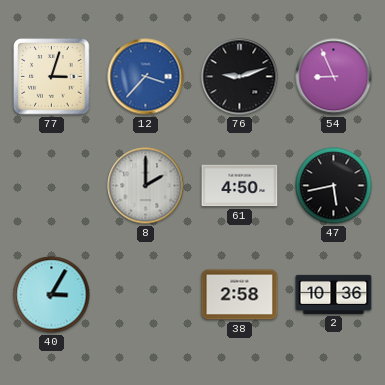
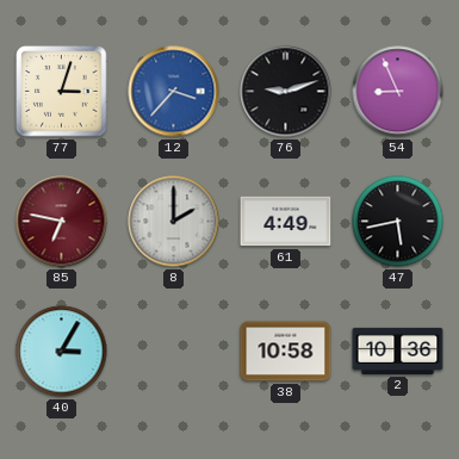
85: none -> 6:47
61: 4:50 -> 4:49
38: 2:58 -> 10:58
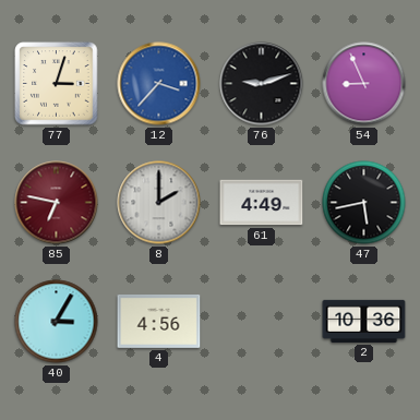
4: none -> 4:56
38: 10:58 -> none
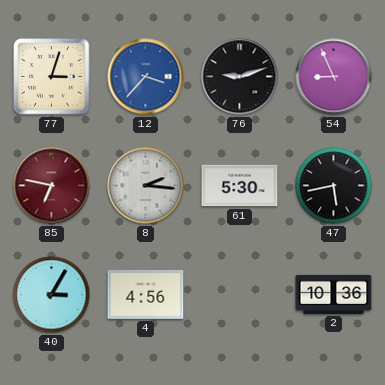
8: 2:00 -> 2:16
61: 4:49 -> 5:30
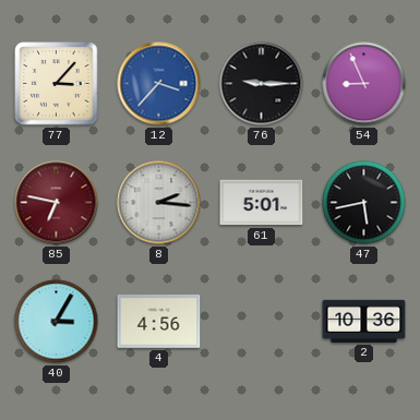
77: 3:03 -> 3:07
76: 9:12 -> 9:15
61: 5:30 -> 5:01
